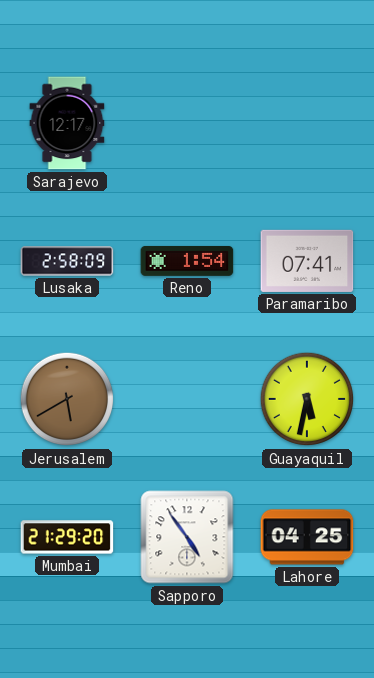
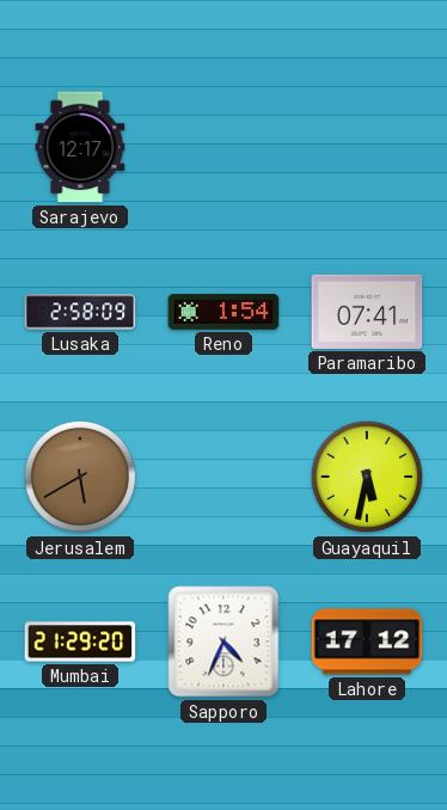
Sapporo: 4:54 -> 4:34
Lahore: 04:25 -> 17:12
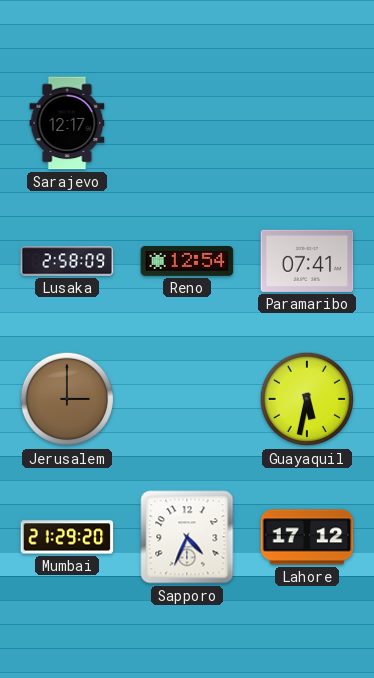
Reno: 1:54 -> 12:54
Jerusalem: 5:40 -> 3:00
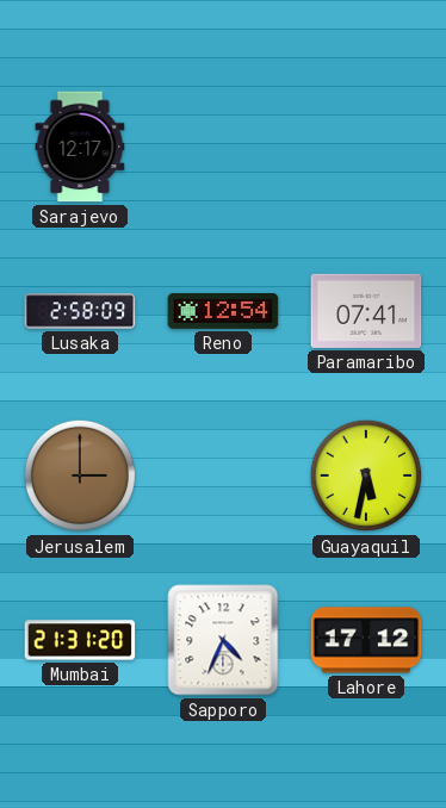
Mumbai: 21:29 -> 21:31
